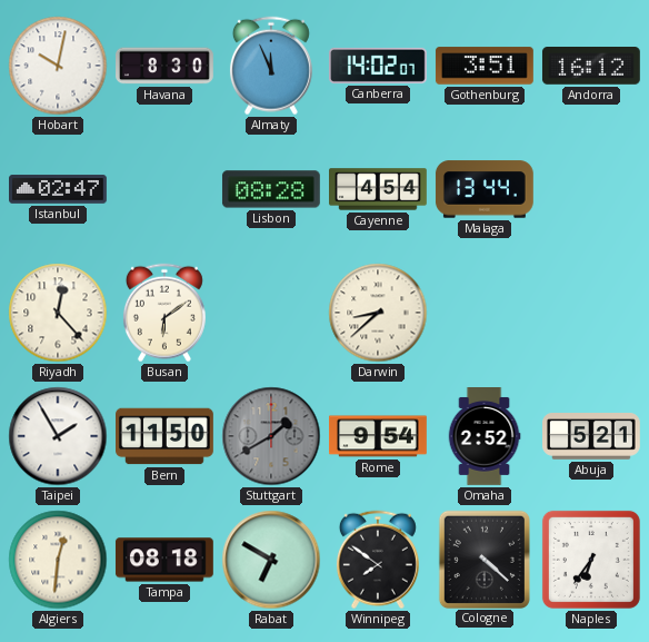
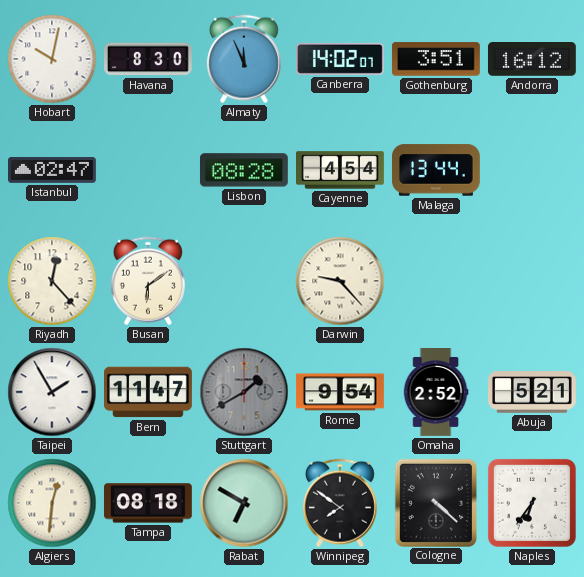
Darwin: 8:38 -> 9:23
Bern: 11:50 -> 11:47
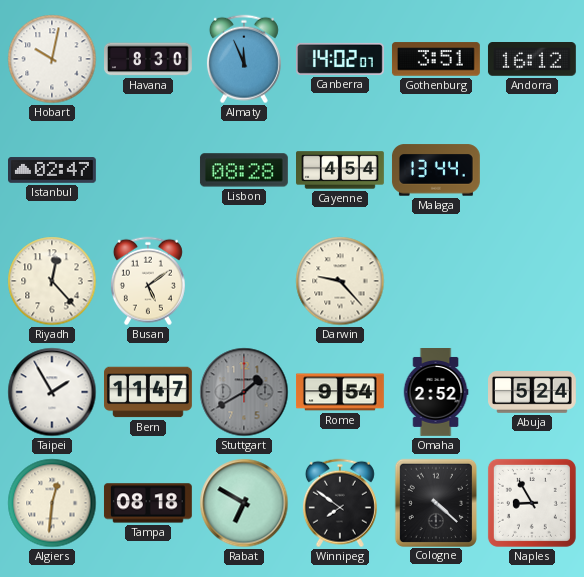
Busan: 6:09 -> 5:09
Abuja: 5:21 -> 5:24
Naples: 6:36 -> 8:55
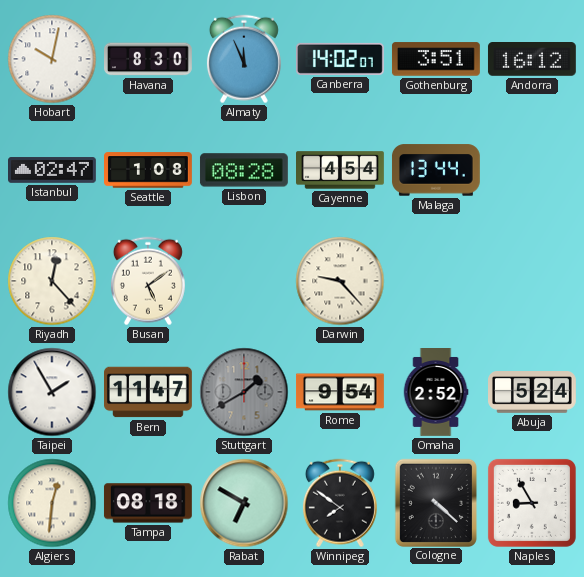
Seattle: none -> 1:08
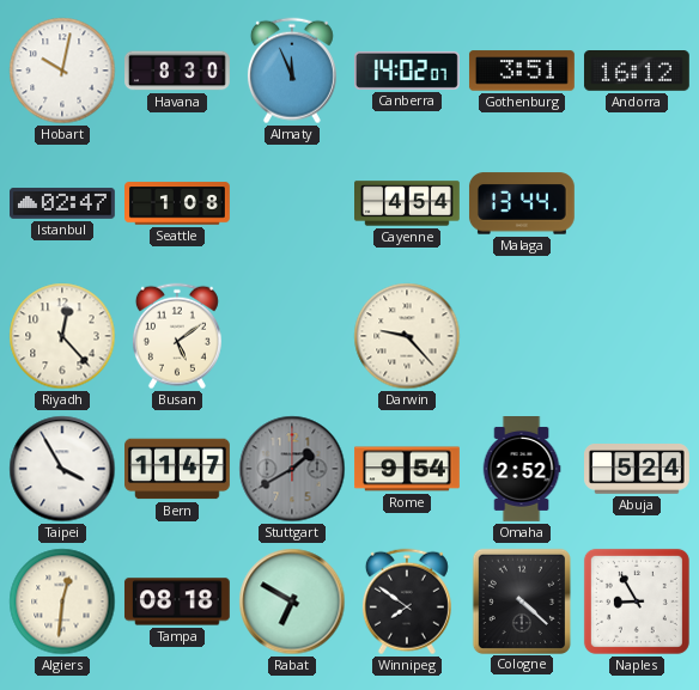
Lisbon: 08:28 -> none
Taipei: 1:55 -> 3:55
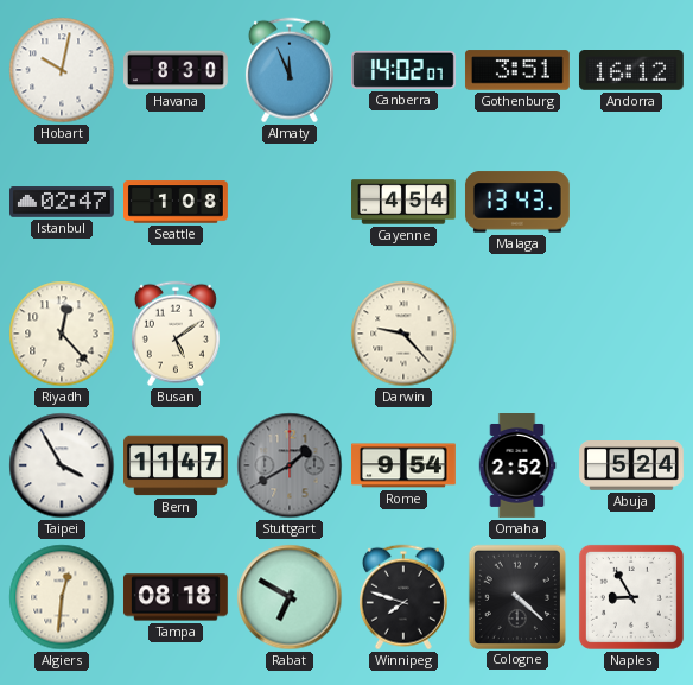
Malaga: 13:44 -> 13:43
Winnipeg: 7:51 -> 7:48
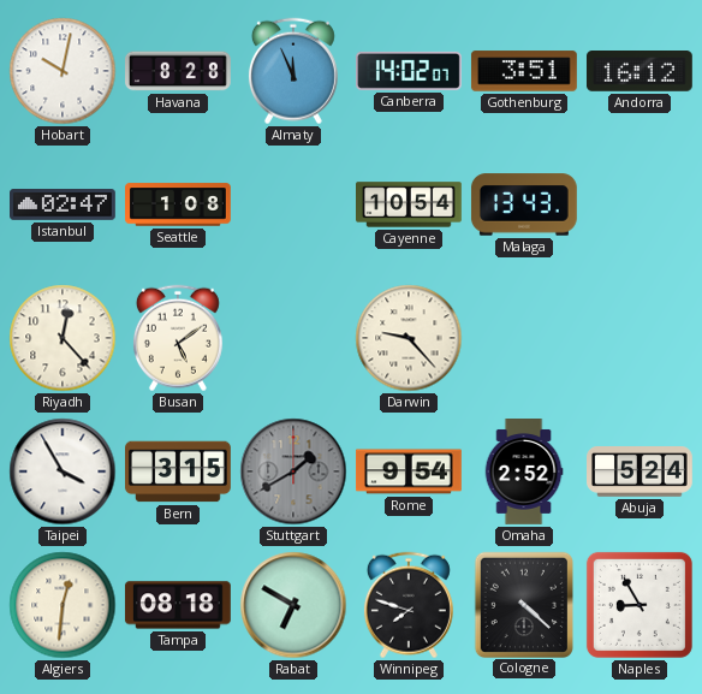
Havana: 8:30 -> 8:28
Cayenne: 4:54 -> 10:54
Bern: 11:47 -> 3:15
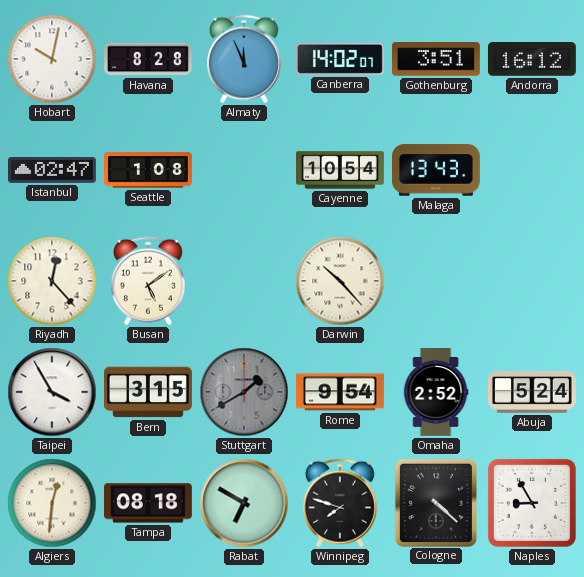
Darwin: 9:23 -> 10:23
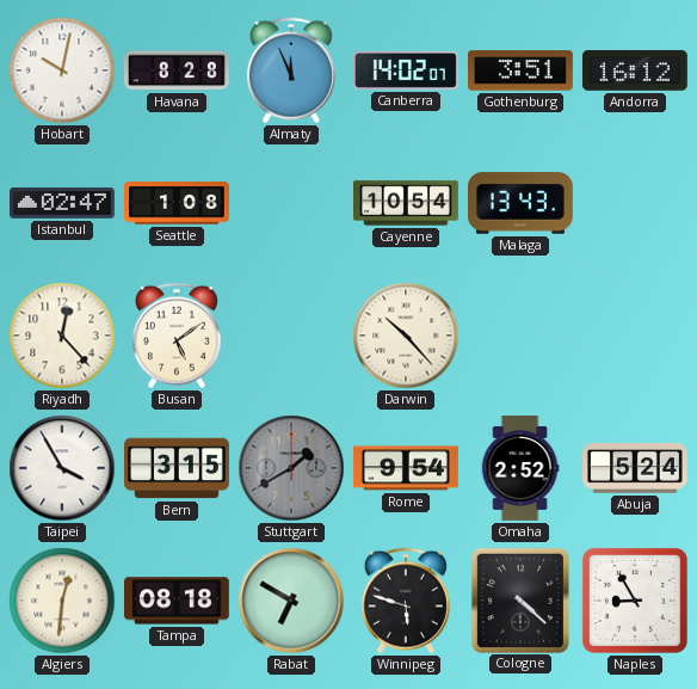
Winnipeg: 7:48 -> 5:48
